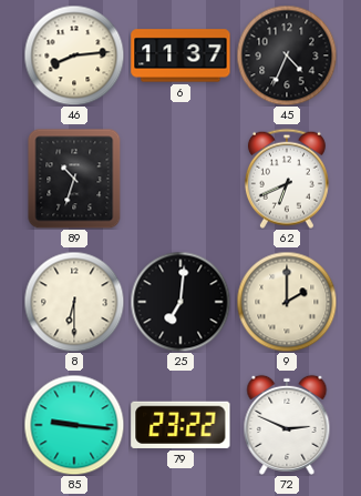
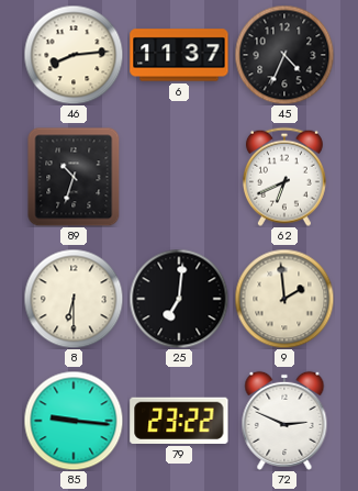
9: 2:00 -> 1:59
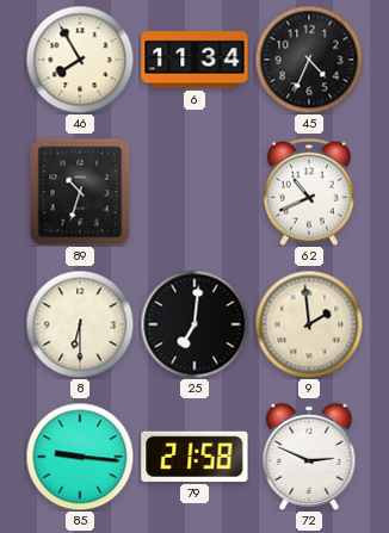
46: 8:14 -> 7:55
6: 11:37 -> 11:34
62: 6:41 -> 10:41
79: 23:22 -> 21:58
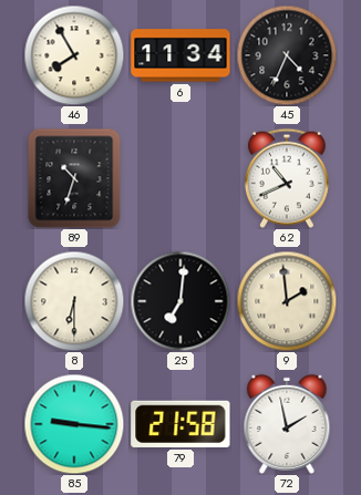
72: 2:49 -> 1:58
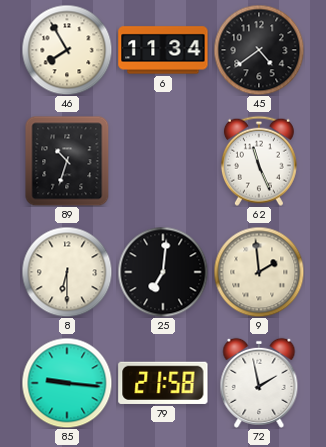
45: 4:34 -> 4:39
62: 10:41 -> 11:26
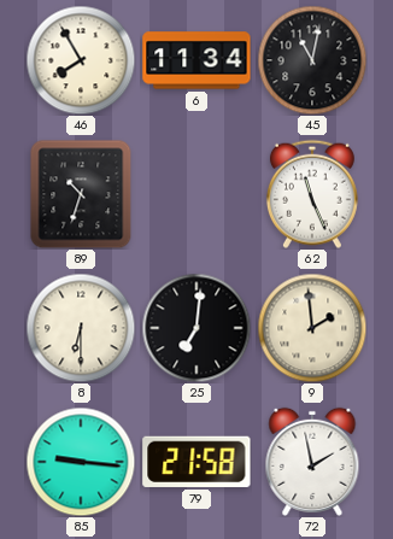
45: 4:39 -> 11:02
